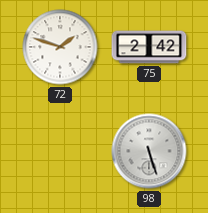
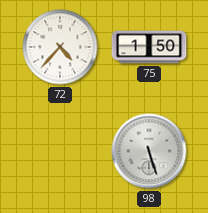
72: 1:48 -> 4:37
75: 2:42 -> 1:50
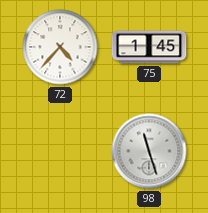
75: 1:50 -> 1:45
98: 5:27 -> 11:27
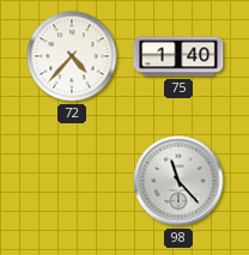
75: 1:45 -> 1:40
98: 11:27 -> 11:23
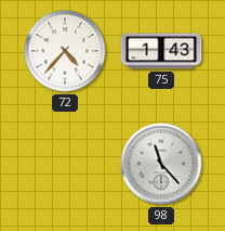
75: 1:40 -> 1:43
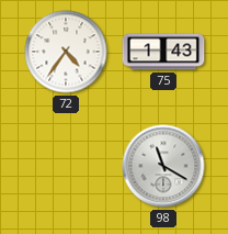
72: 4:37 -> 4:36
98: 11:23 -> 11:20
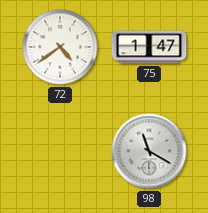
72: 4:36 -> 4:39
75: 1:43 -> 1:47
